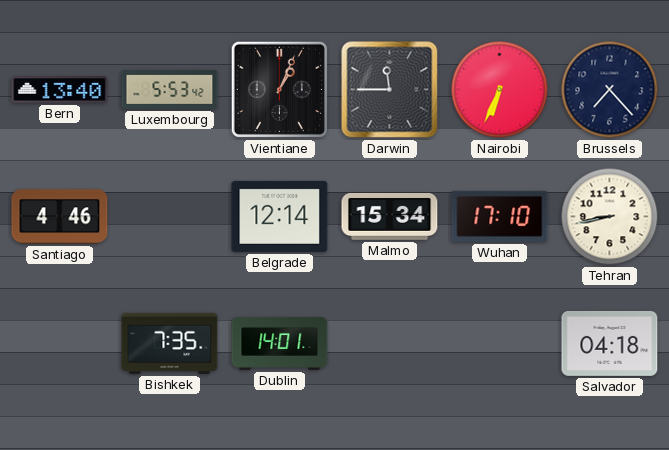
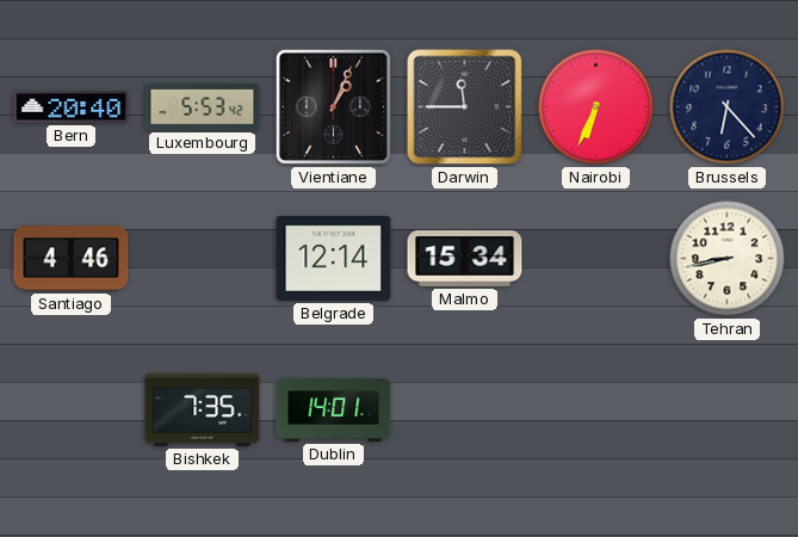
Bern: 13:40 -> 20:40
Brussels: 7:23 -> 6:23
Wuhan: 17:10 -> none
Salvador: 04:18 -> none
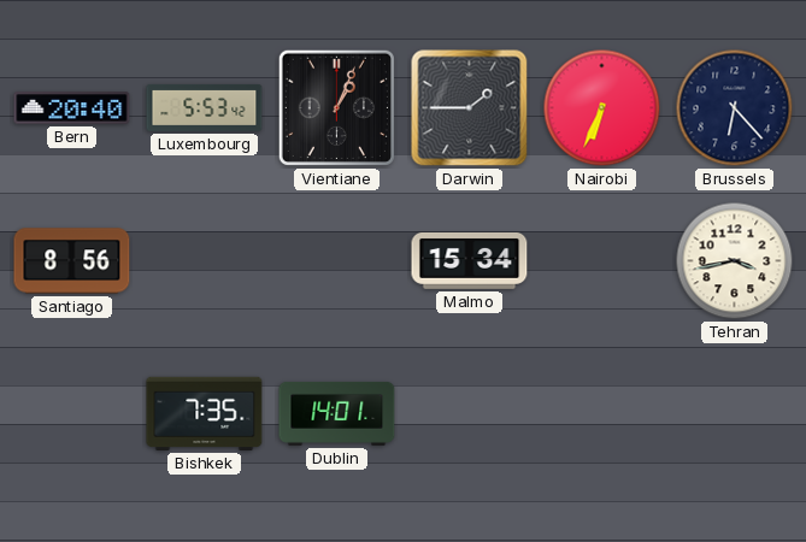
Darwin: 11:45 -> 1:45
Santiago: 4:46 -> 8:56
Belgrade: 12:14 -> none
Tehran: 8:43 -> 3:43
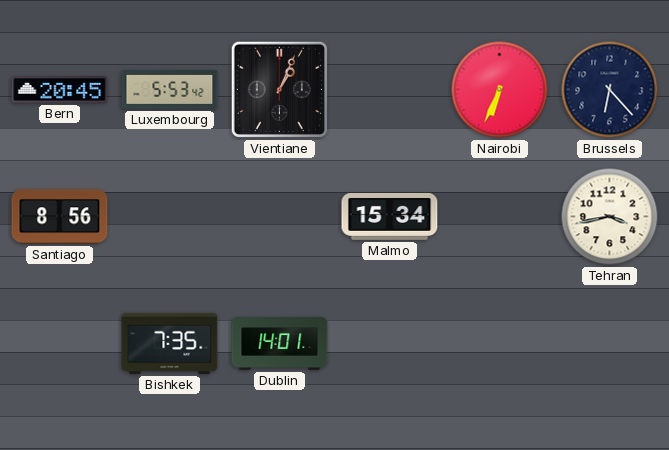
Bern: 20:40 -> 20:45
Darwin: 1:45 -> none
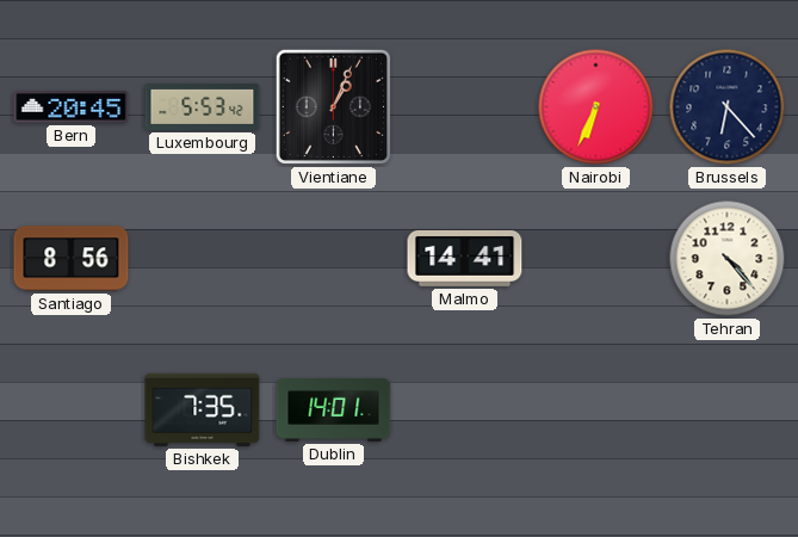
Malmo: 15:34 -> 14:41
Tehran: 3:43 -> 4:23
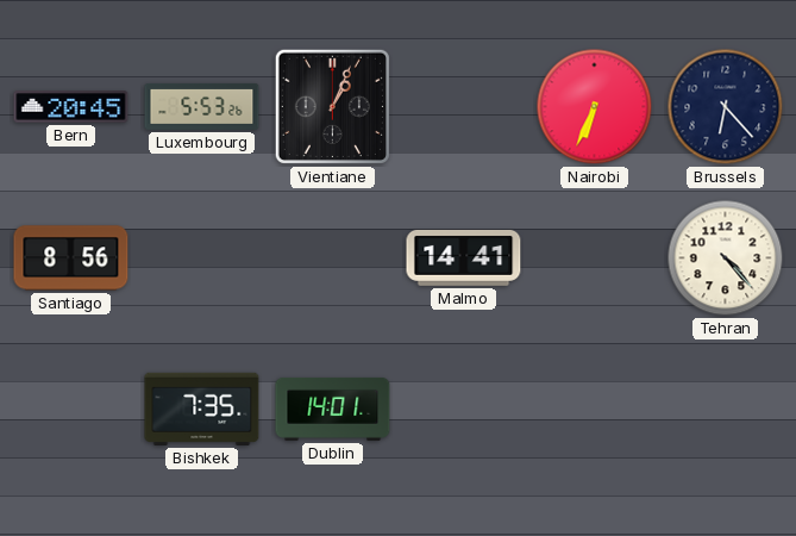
Luxembourg: 5:53:42 -> 5:53:26
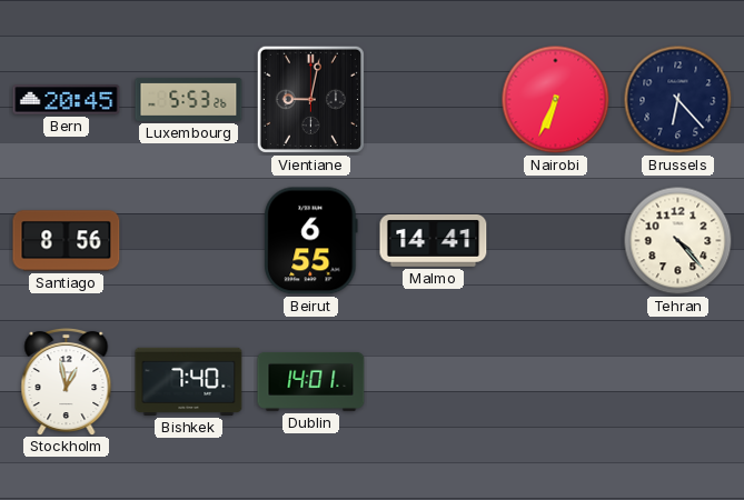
Vientiane: 1:04 -> 9:02
Beirut: none -> 6:55
Stockholm: none -> 12:58
Bishkek: 7:35 -> 7:40
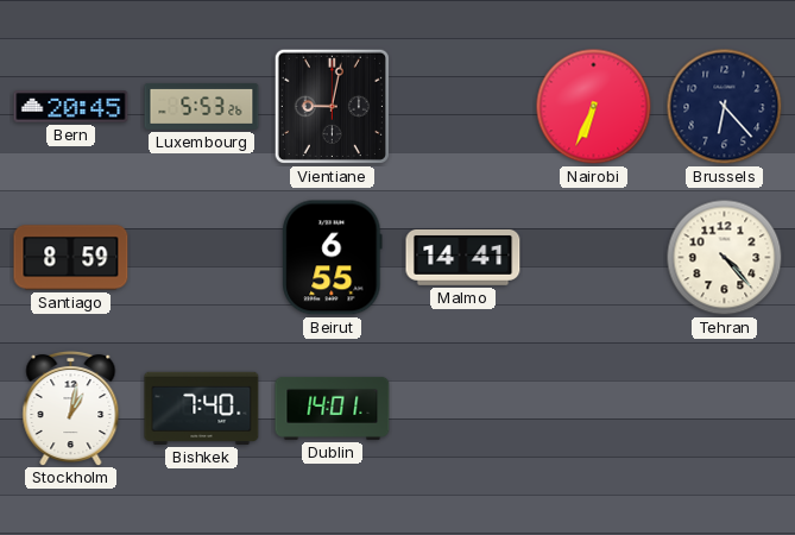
Santiago: 8:56 -> 8:59
Stockholm: 12:58 -> 1:02
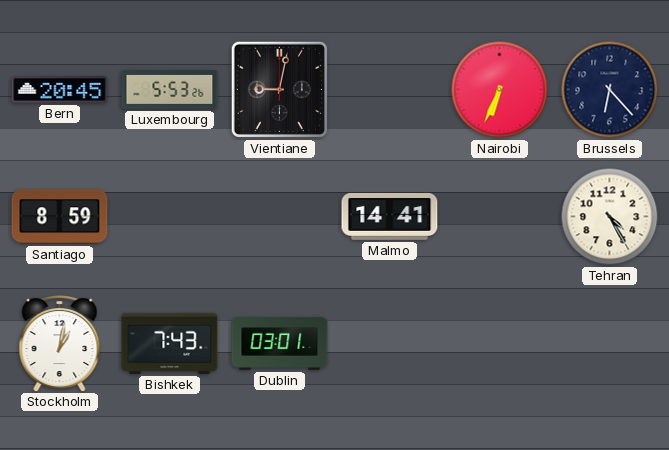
Beirut: 6:55 -> none
Tehran: 4:23 -> 4:25
Bishkek: 7:40 -> 7:43
Dublin: 14:01 -> 03:01
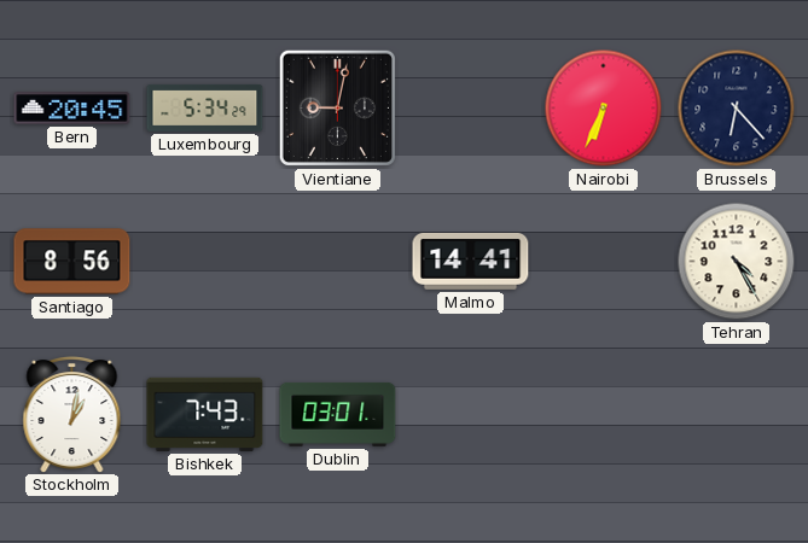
Luxembourg: 5:53 -> 5:34
Santiago: 8:59 -> 8:56
